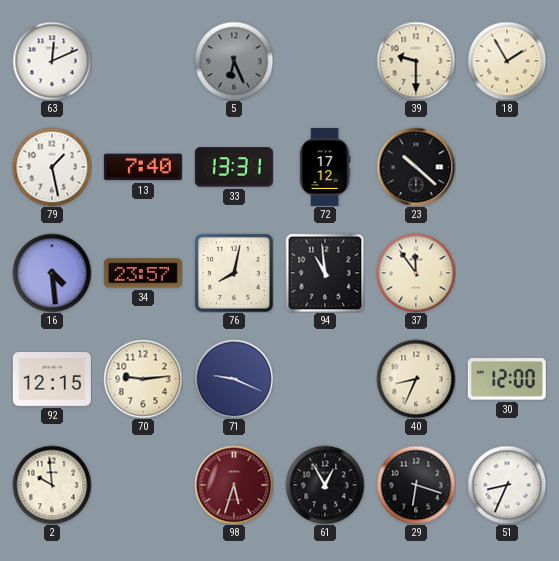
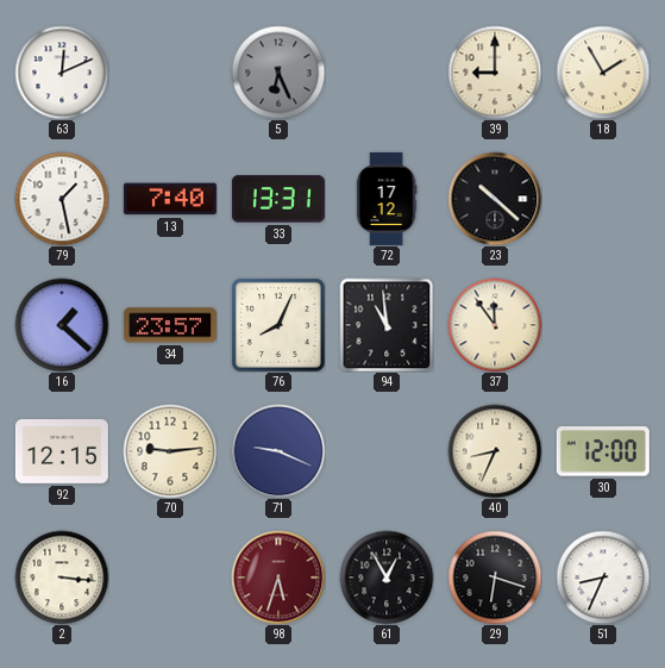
39: 9:30 -> 9:00
16: 4:29 -> 1:22
76: 8:02 -> 8:04
2: 9:59 -> 3:16
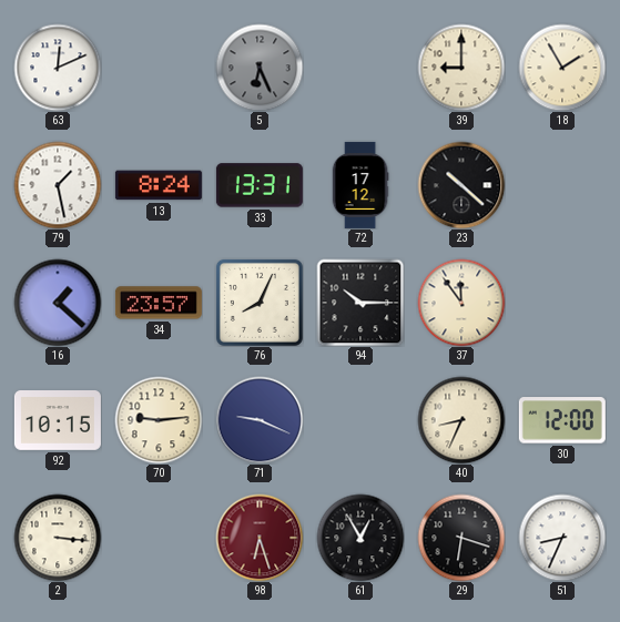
13: 7:40 -> 8:24
94: 10:59 -> 10:15
92: 12:15 -> 10:15
98: 5:33 -> 6:27
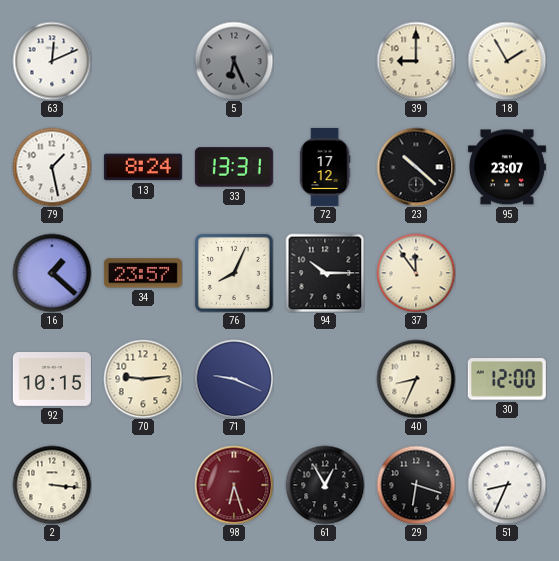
95: none -> 23:07
